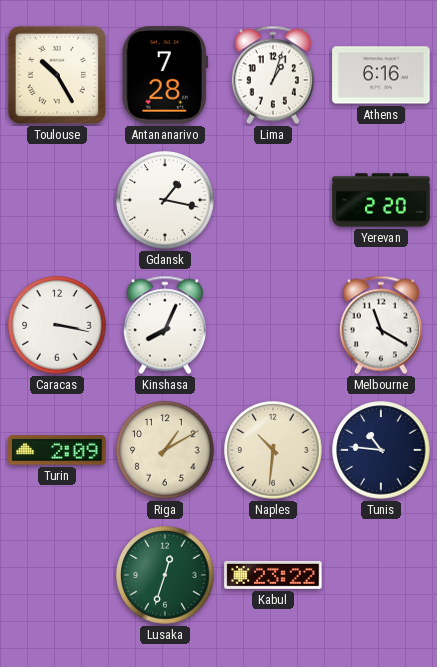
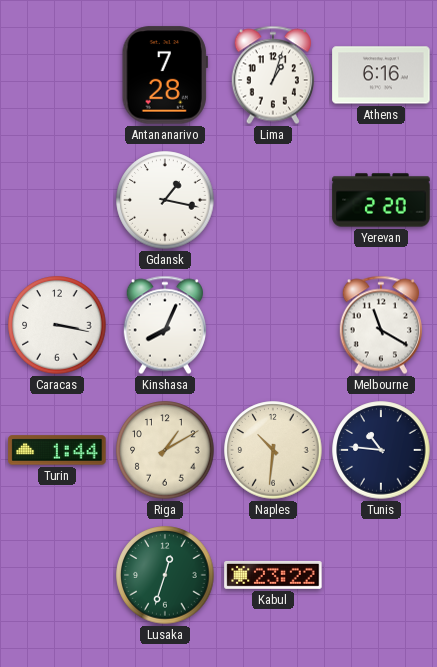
Toulouse: 10:25 -> none
Turin: 2:09 -> 1:44
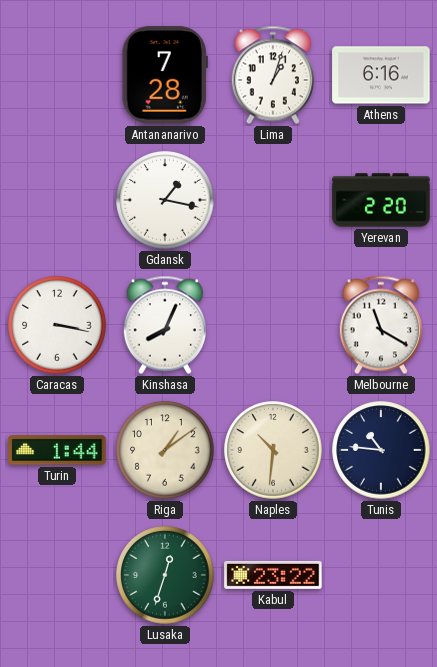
Riga: 1:10 -> 1:09
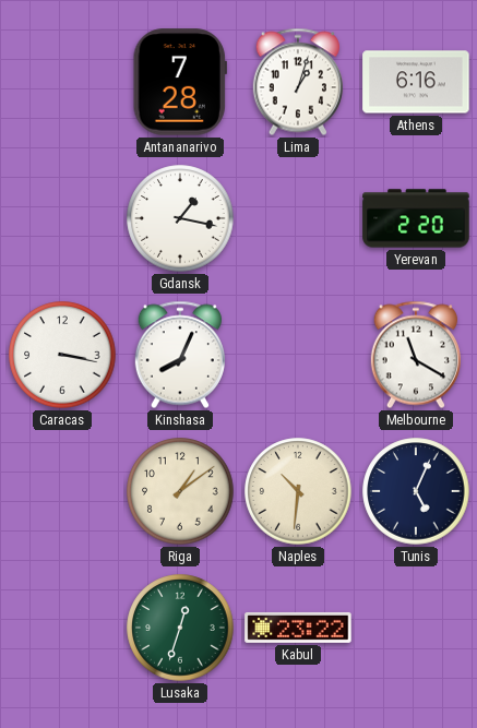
Turin: 1:44 -> none
Tunis: 10:46 -> 5:04
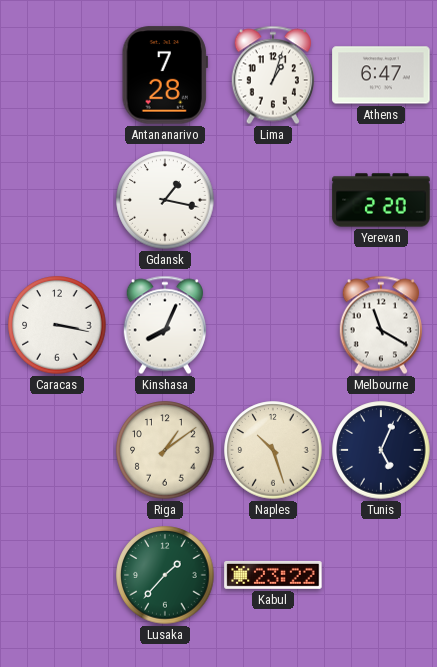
Athens: 6:16 -> 6:47
Naples: 10:31 -> 10:27
Lusaka: 12:33 -> 1:37
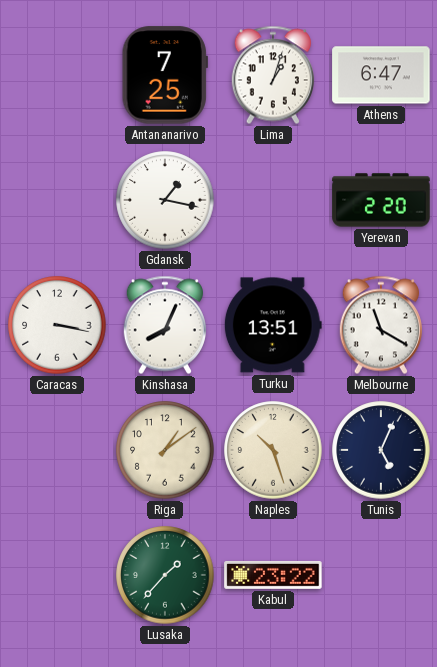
Antananarivo: 7:28 -> 7:25
Turku: none -> 13:51
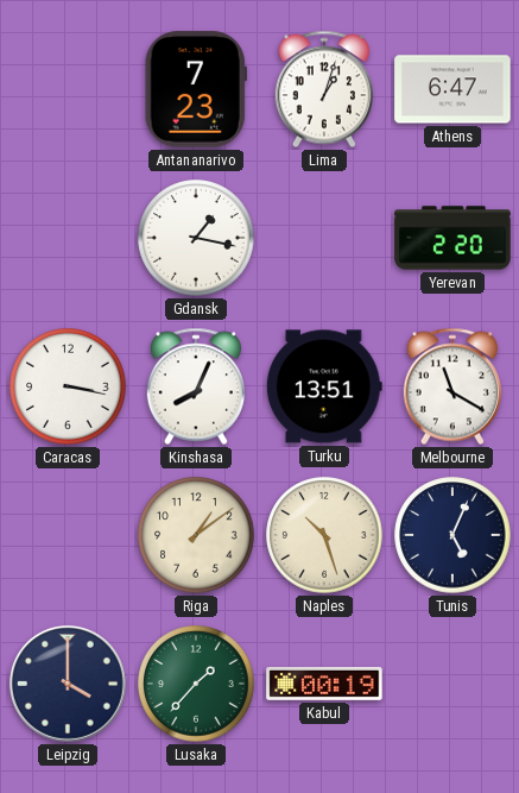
Antananarivo: 7:25 -> 7:23
Leipzig: none -> 4:00
Kabul: 23:22 -> 00:19
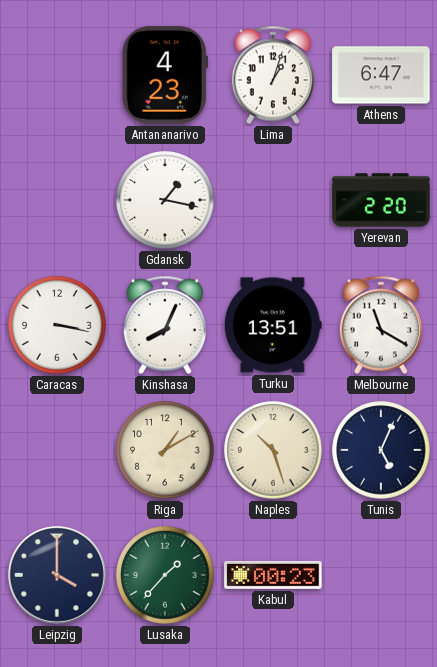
Antananarivo: 7:23 -> 4:23
Riga: 1:09 -> 1:10
Kabul: 00:19 -> 00:23
